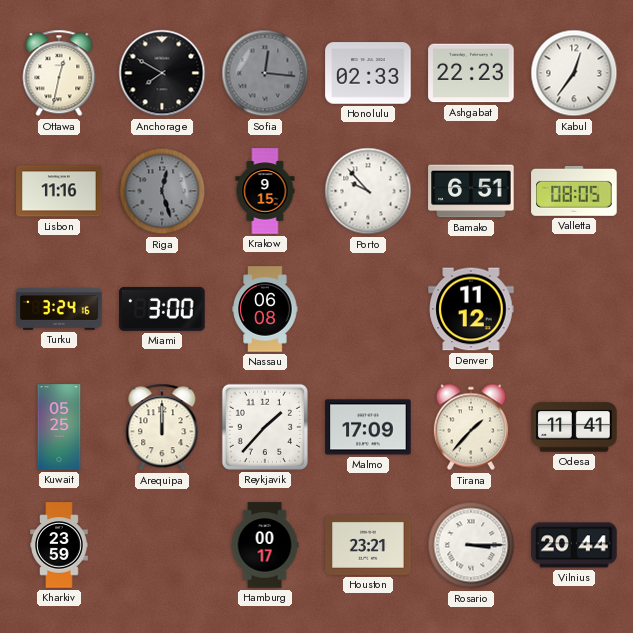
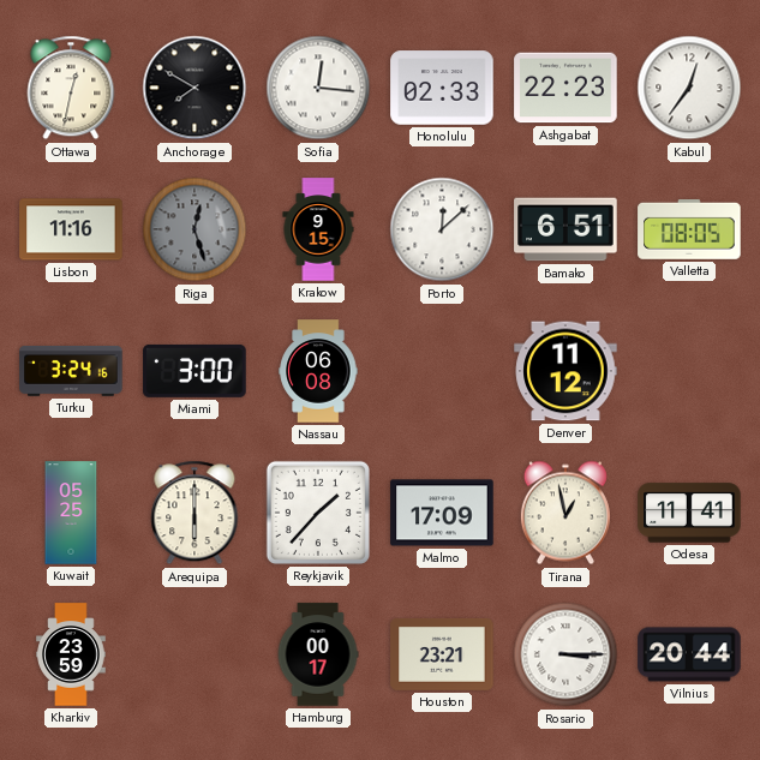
Sofia dial: grey -> white
Porto: 9:53 -> 12:08
Arequipa: 12:00 -> 6:00
Tirana: 1:37 -> 12:58
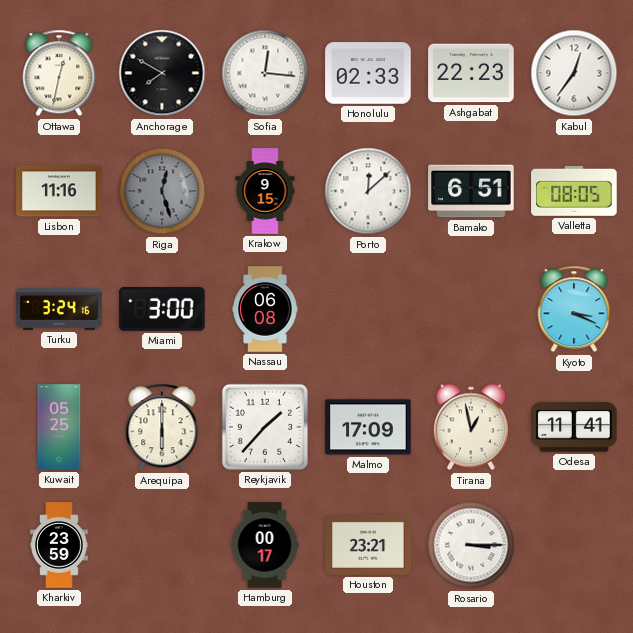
Denver: 11:12 -> none
Kyoto: none -> 3:19
Vilnius: 20:44 -> none
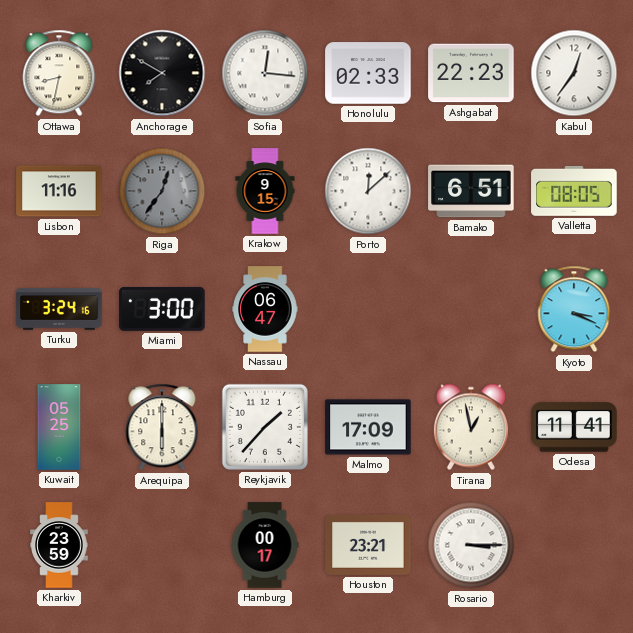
Ottawa: 12:32 -> 8:32
Riga: 12:27 -> 12:36
Nassau: 06:08 -> 06:47
